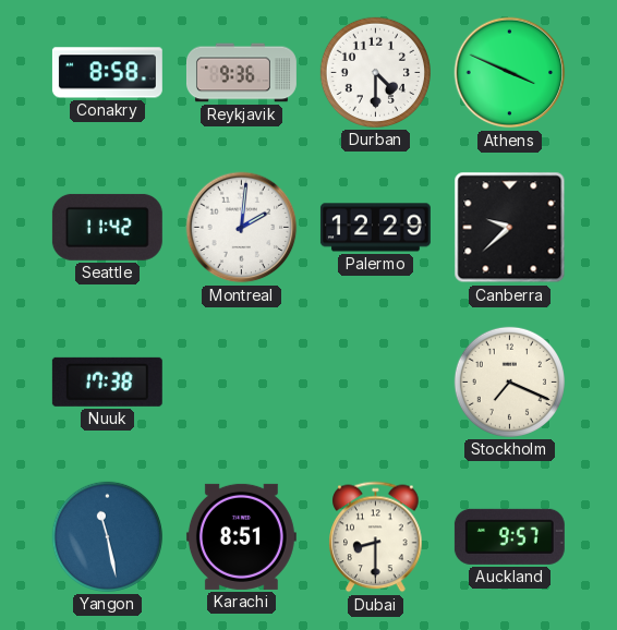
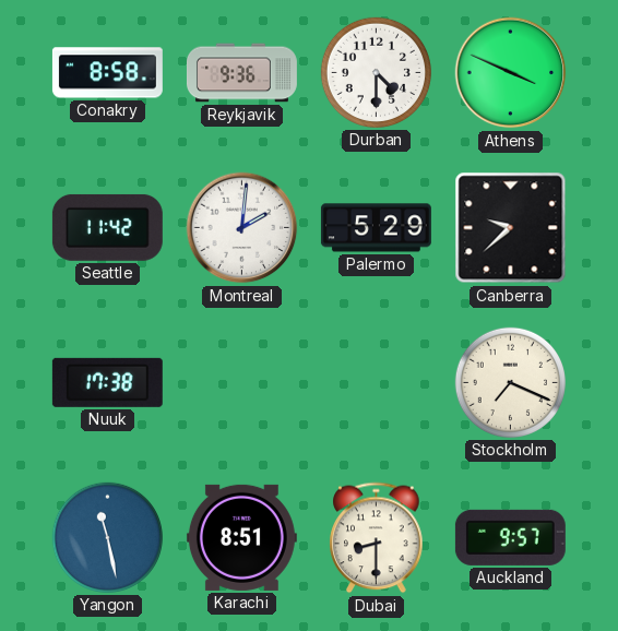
Palermo: 12:29 -> 5:29
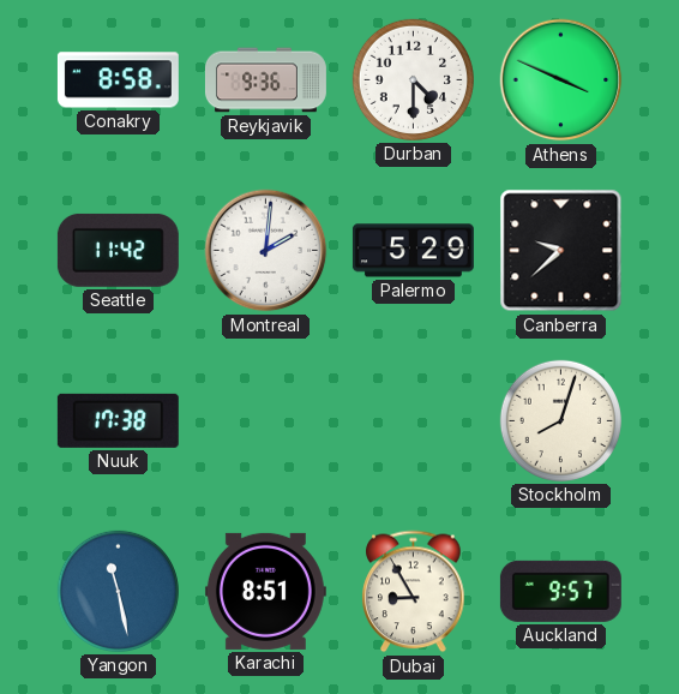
Stockholm: 7:19 -> 8:03
Dubai: 8:30 -> 8:55
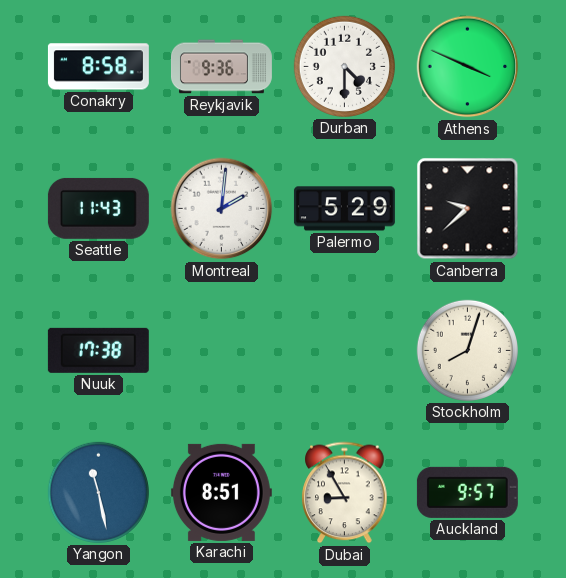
Seattle: 11:42 -> 11:43
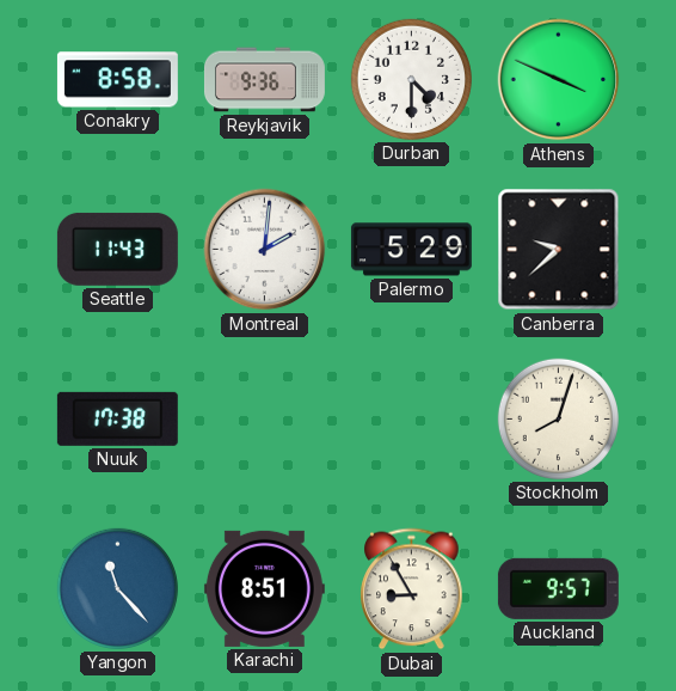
Yangon: 11:28 -> 11:23
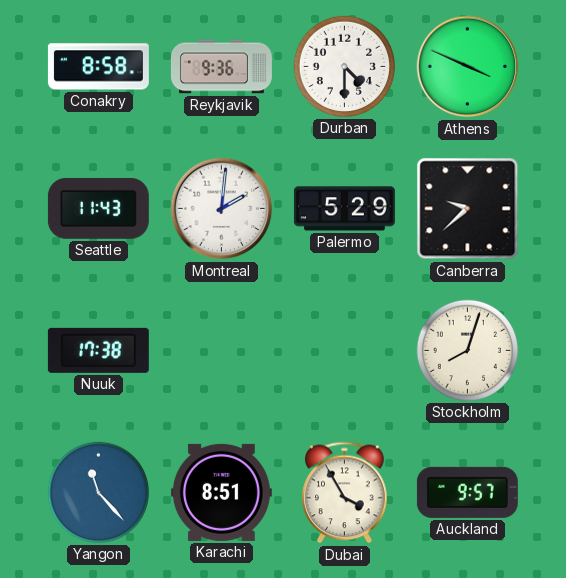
Dubai: 8:55 -> 3:55
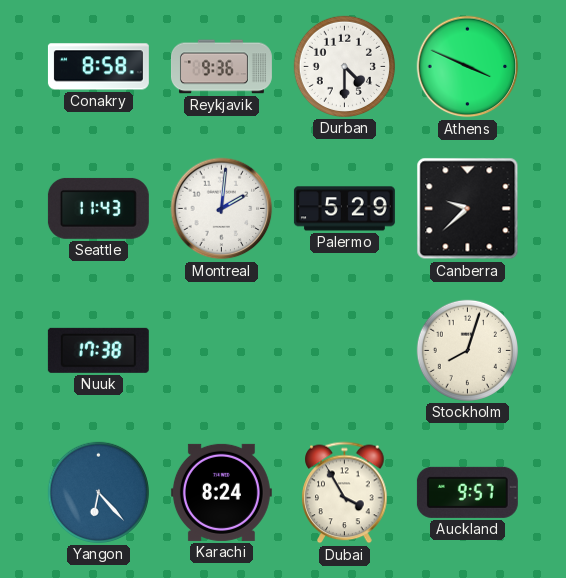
Yangon: 11:23 -> 6:23
Karachi: 8:51 -> 8:24
